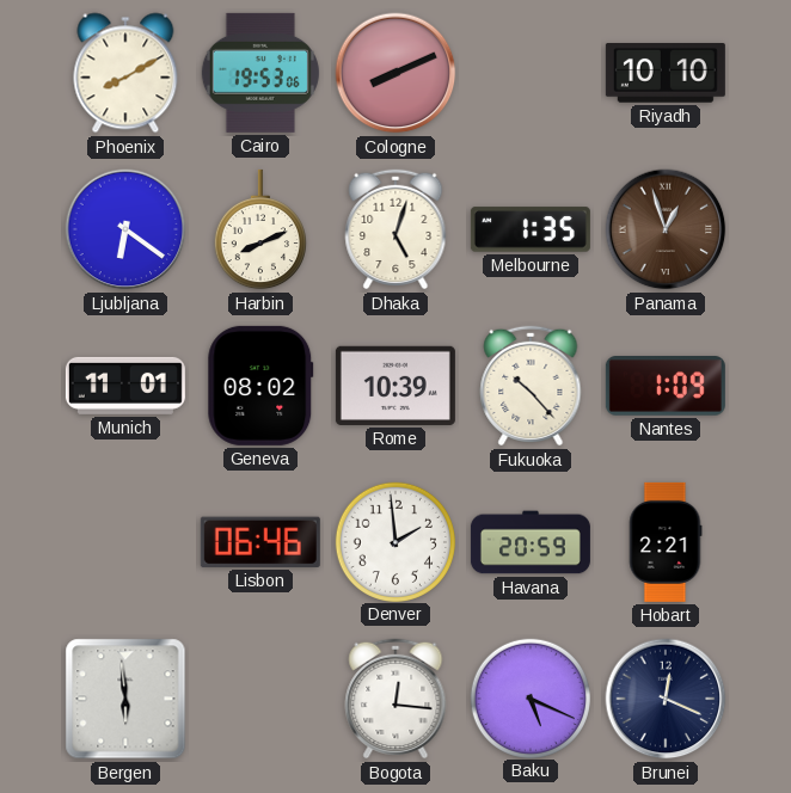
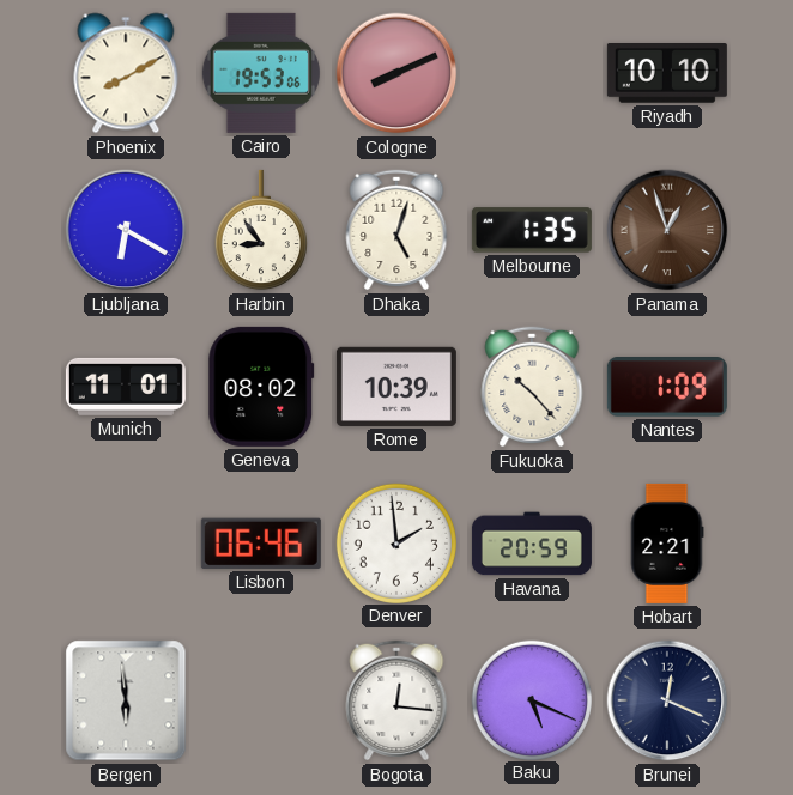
Ljubljana: 6:21 -> 6:20
Harbin: 8:11 -> 8:54
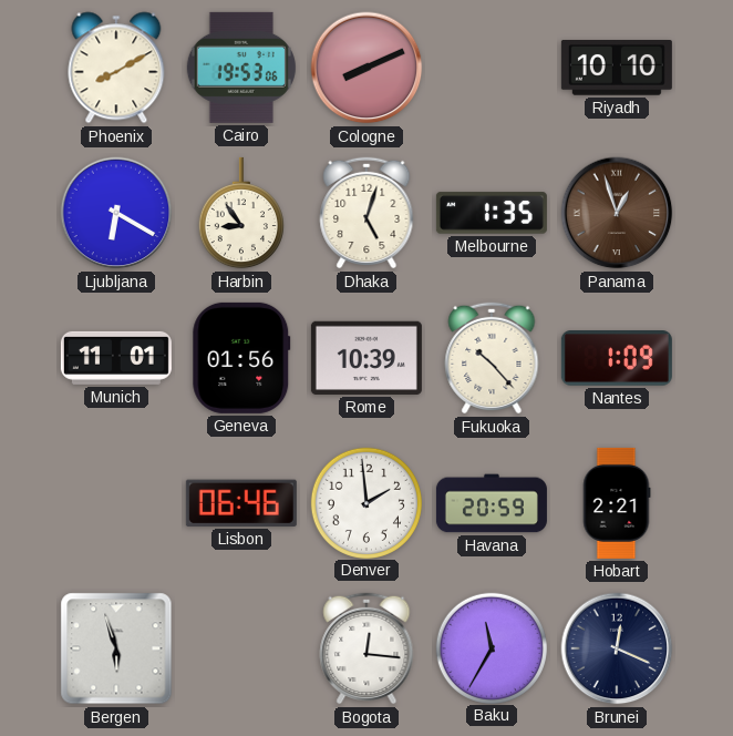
Geneva: 08:02 -> 01:56
Bergen: 5:59 -> 5:57
Baku: 5:19 -> 11:35
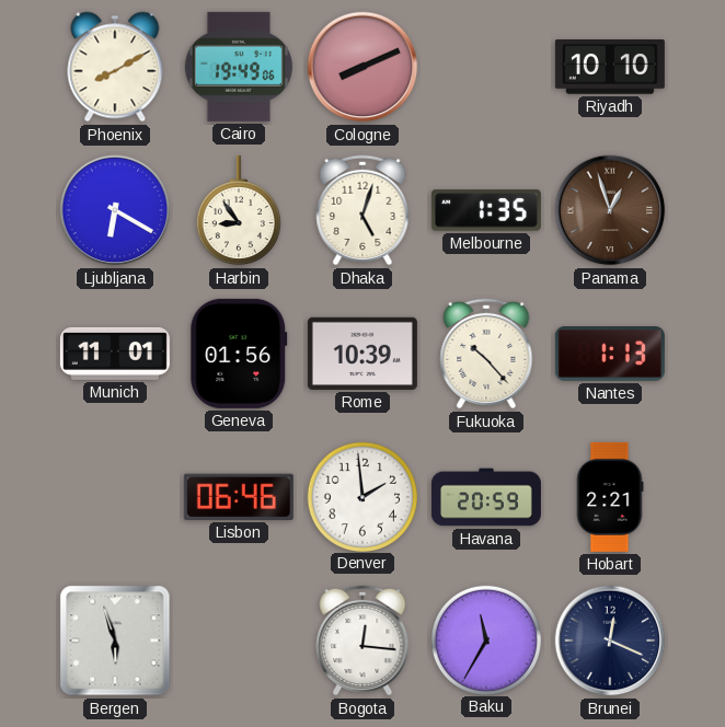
Cairo: 19:53 -> 19:49
Nantes: 1:09 -> 1:13
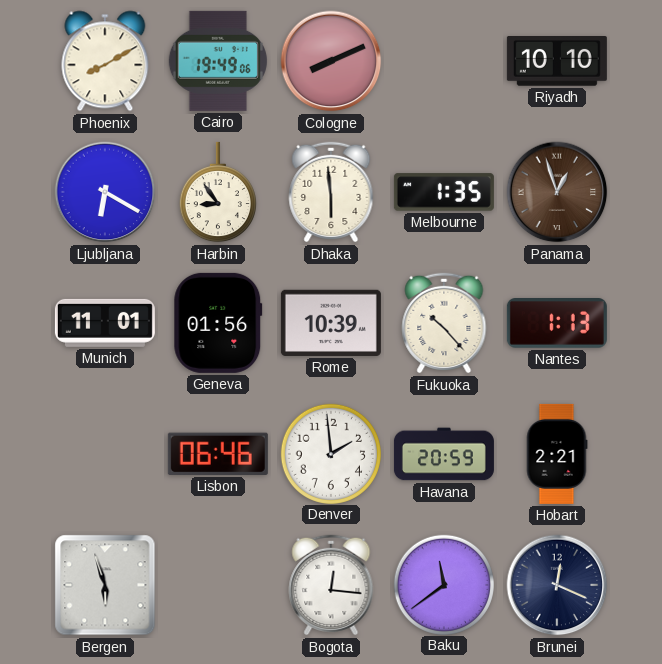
Dhaka: 5:03 -> 5:59
Baku: 11:35 -> 11:39
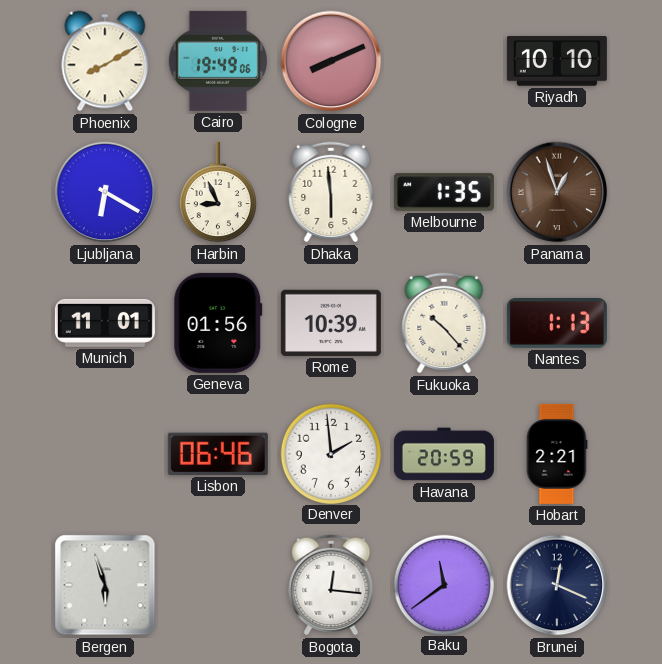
Harbin: 8:54 -> 8:56
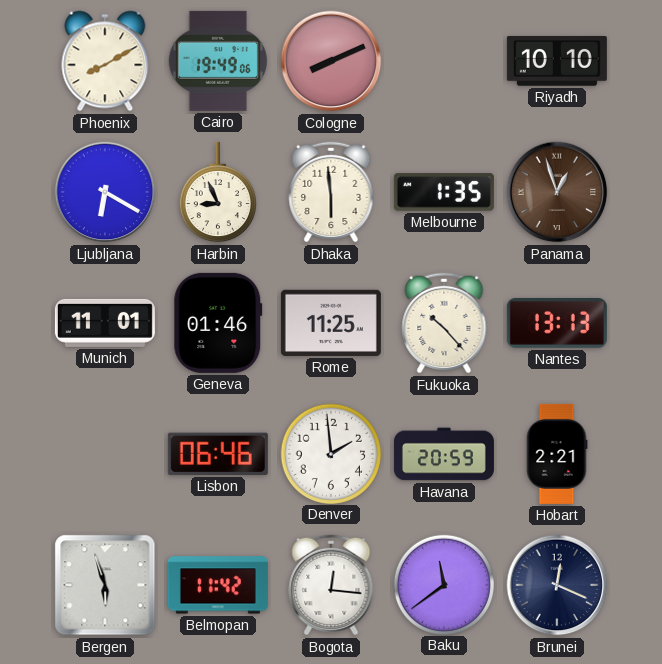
Geneva: 01:56 -> 01:46
Rome: 10:39 -> 11:25
Nantes: 1:13 -> 13:13
Belmopan: none -> 11:42
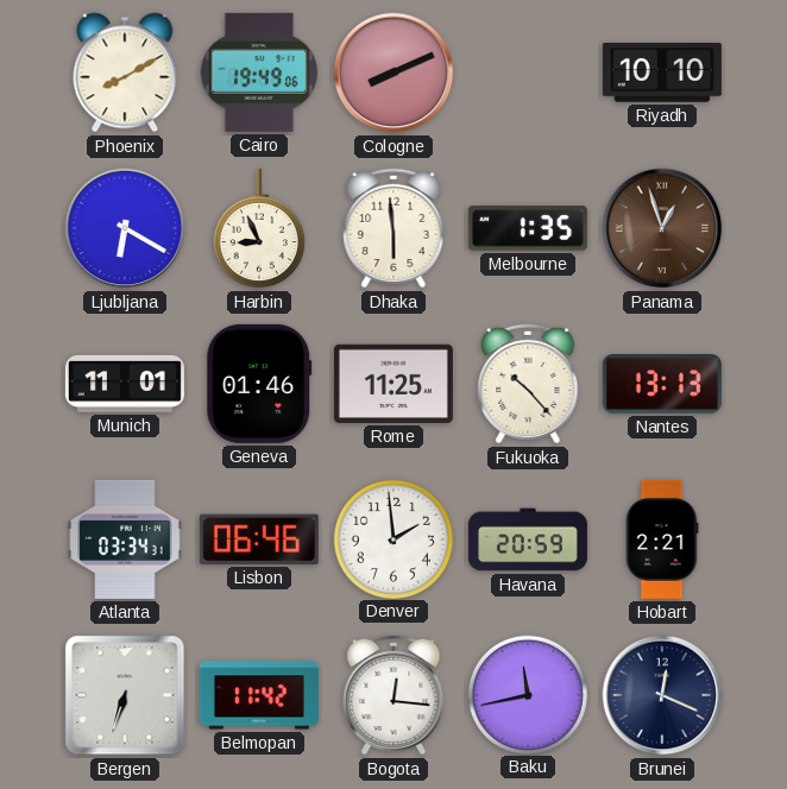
Atlanta: none -> 03:34
Bergen: 5:57 -> 6:33
Baku: 11:39 -> 11:43
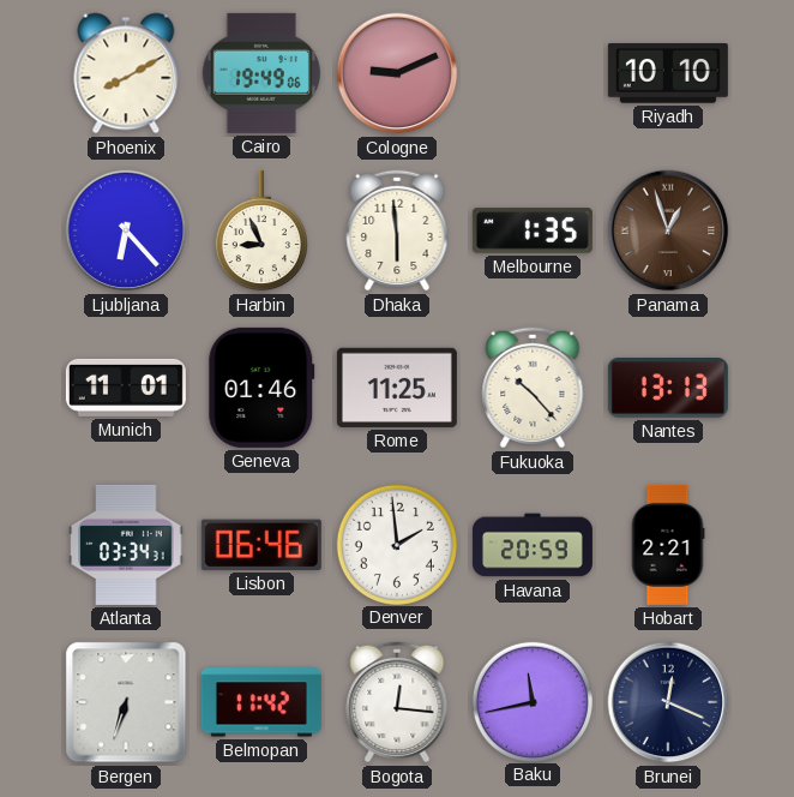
Cologne: 8:11 -> 9:11
Ljubljana: 6:20 -> 6:23
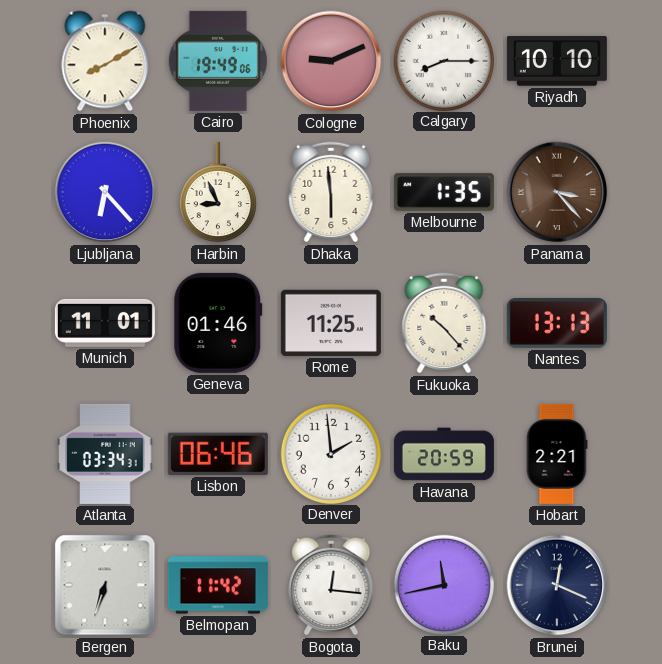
Calgary: none -> 8:15
Panama: 12:57 -> 3:23
